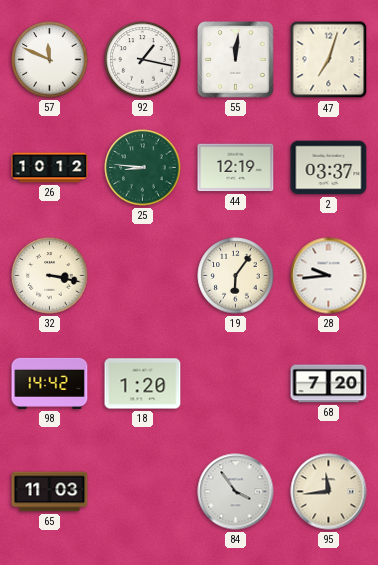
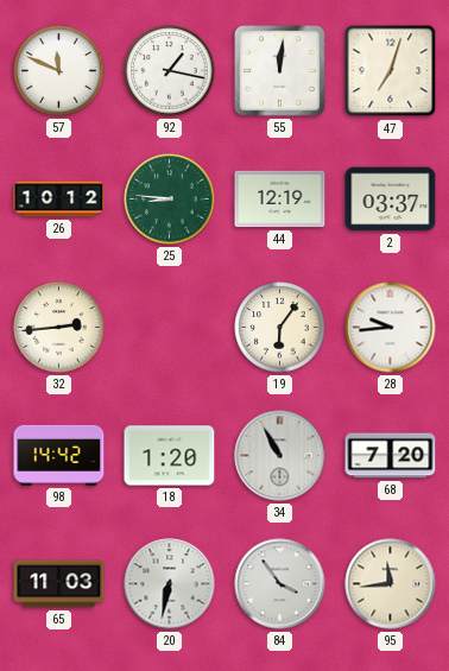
32: 3:17 -> 2:44
34: none -> 10:55
20: none -> 6:32
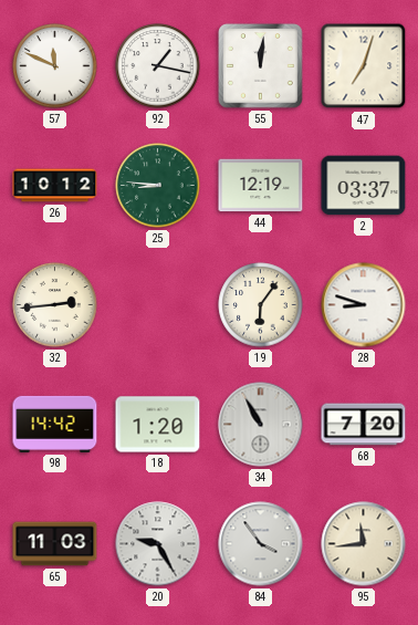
28: 9:44 -> 8:48
20: 6:32 -> 9:25
